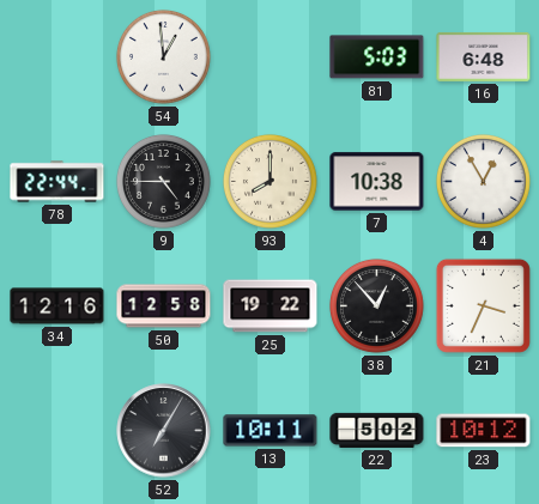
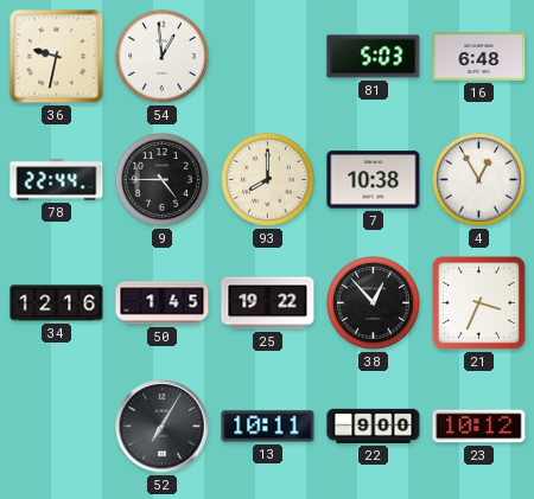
36: none -> 9:32
50: 12:58 -> 1:45
22: 5:02 -> 9:00
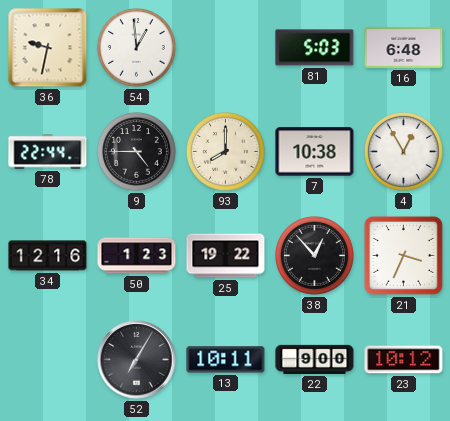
50: 1:45 -> 1:23
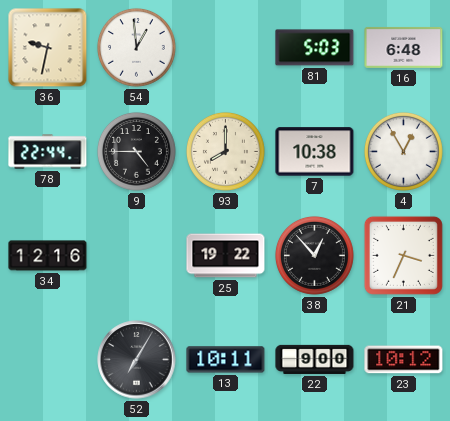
50: 1:23 -> none
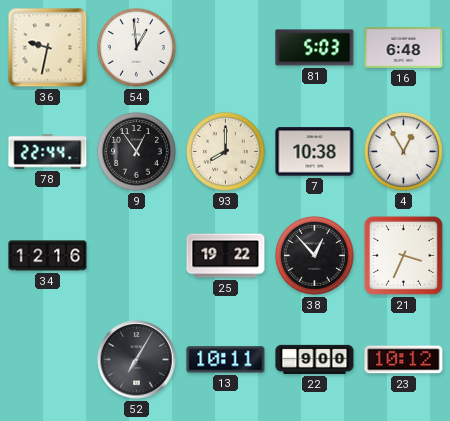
9: 4:45 -> 12:54
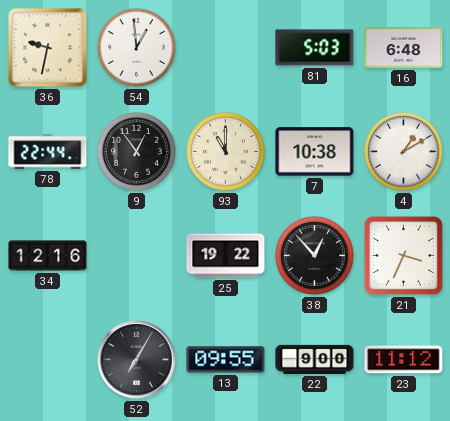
93: 8:00 -> 11:00
4: 12:55 -> 1:10
13: 10:11 -> 09:55
23: 10:12 -> 11:12
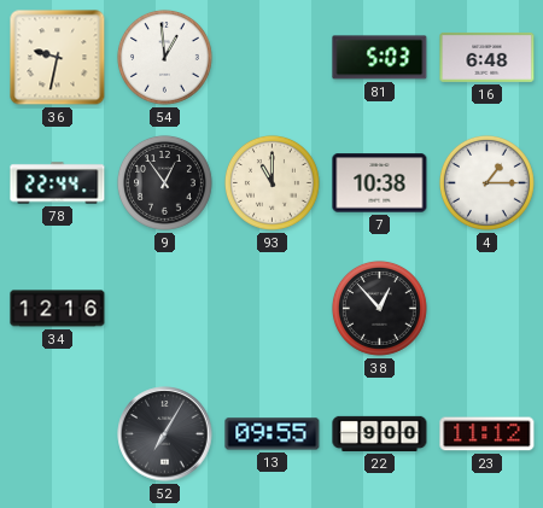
4: 1:10 -> 1:15
25: 19:22 -> none
21: 3:34 -> none
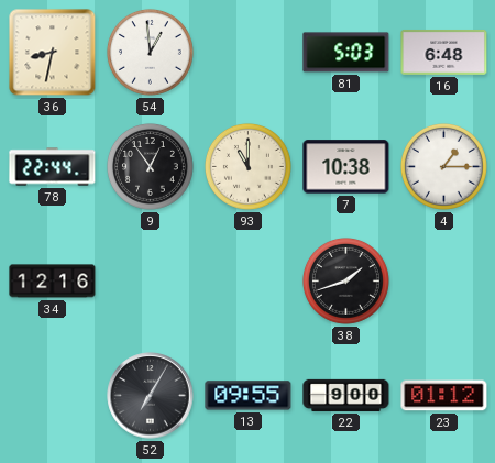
36: 9:32 -> 8:32
38: 12:53 -> 1:42
23: 11:12 -> 01:12
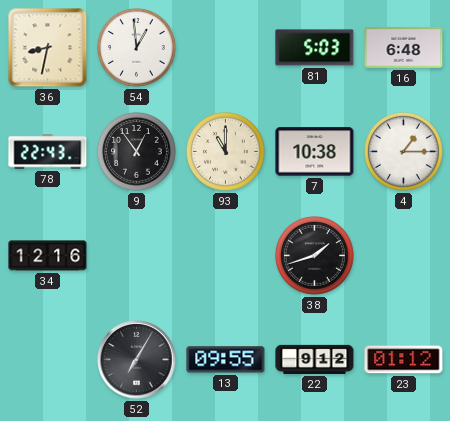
78: 22:44 -> 22:43
22: 9:00 -> 9:12
